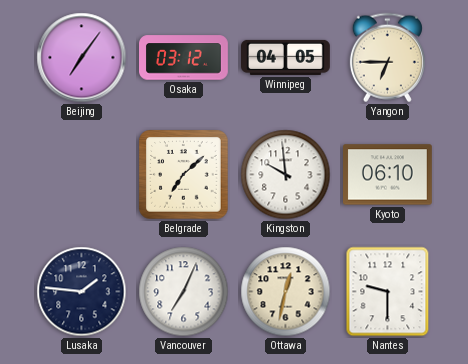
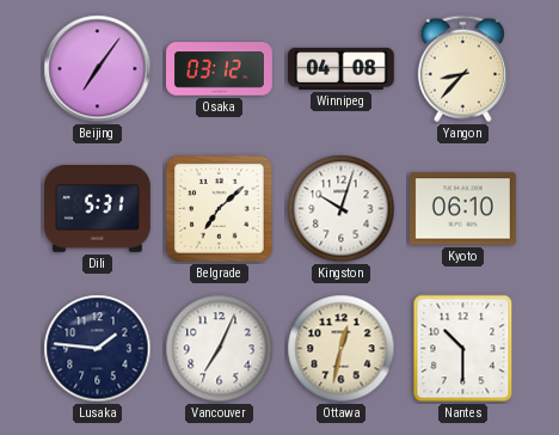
Winnipeg: 04:05 -> 04:08
Yangon: 6:45 -> 8:37
Dili: none -> 5:31
Kingston: 9:59 -> 10:03
Nantes: 9:30 -> 10:30
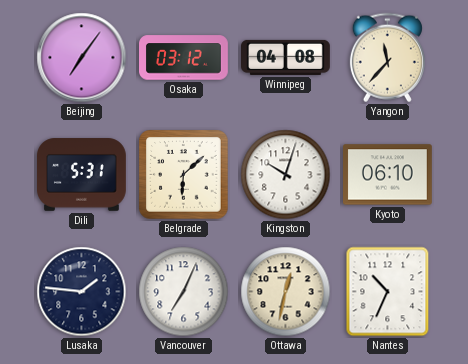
Yangon: 8:37 -> 11:37
Belgrade: 7:08 -> 6:08
Nantes: 10:30 -> 10:34
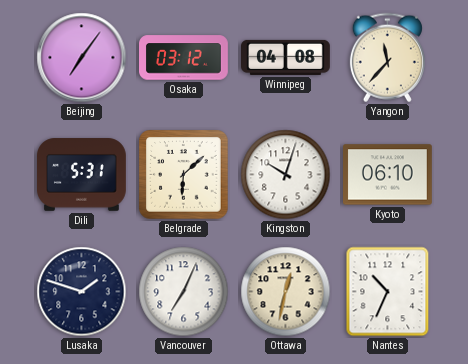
Lusaka: 1:46 -> 1:48
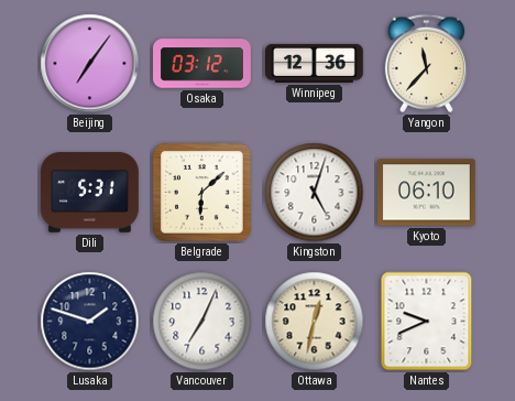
Winnipeg: 04:08 -> 12:36
Kingston: 10:03 -> 5:03
Nantes: 10:34 -> 9:41
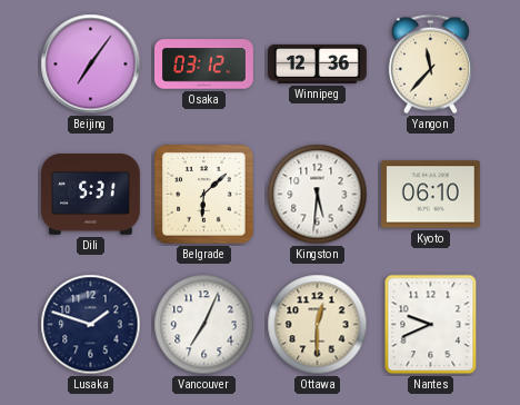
Kingston: 5:03 -> 5:31
Ottawa: 12:32 -> 12:30
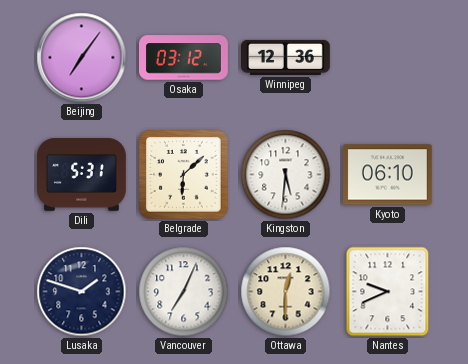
Yangon: 11:37 -> none
